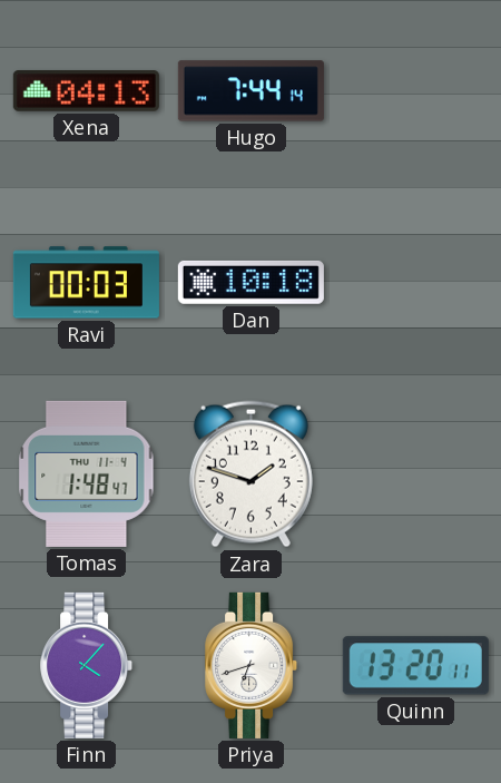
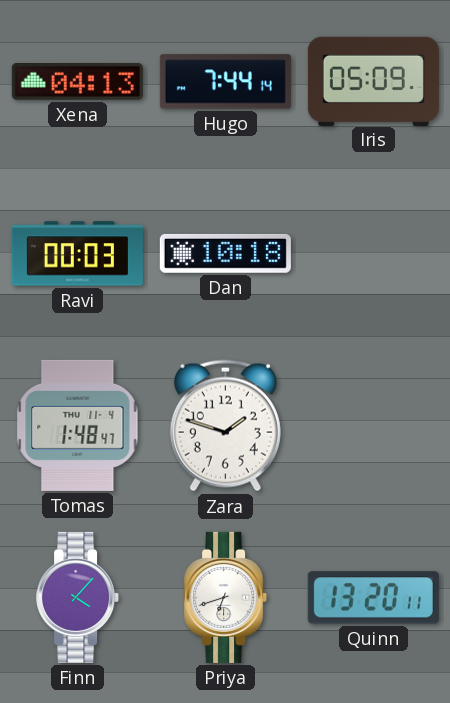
Iris: none -> 05:09
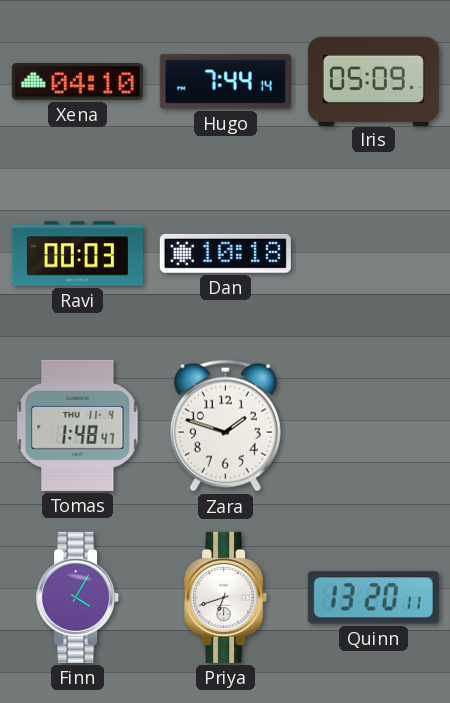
Xena: 04:13 -> 04:10
Finn: 4:07 -> 4:05
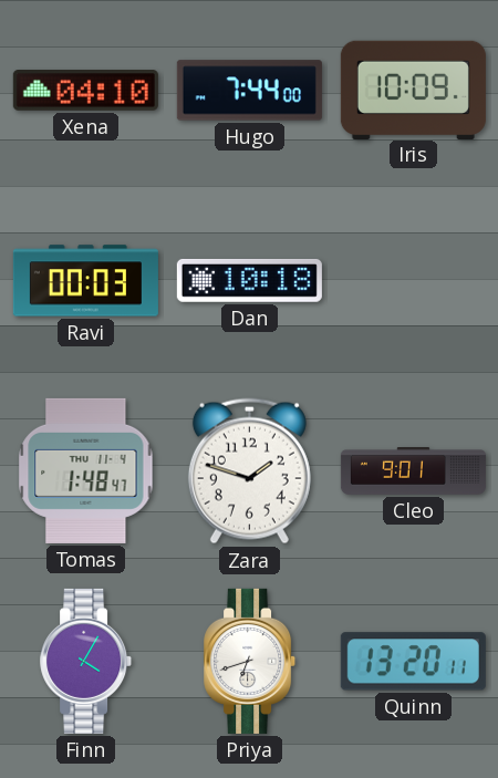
Hugo: 7:44:14 -> 7:44:00
Iris: 05:09 -> 10:09
Cleo: none -> 9:01
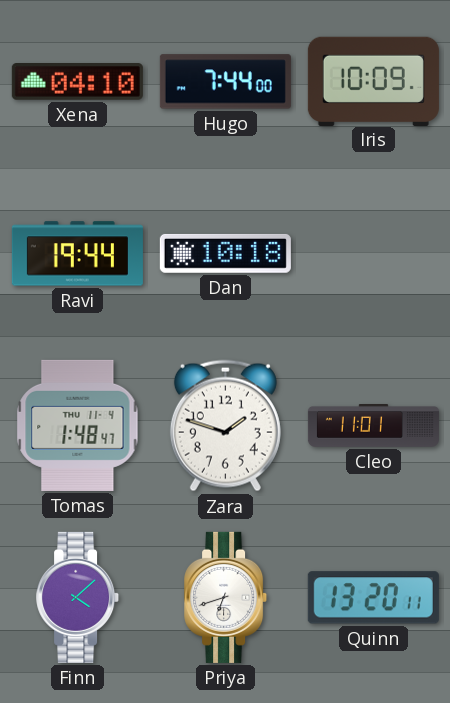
Ravi: 00:03 -> 19:44
Cleo: 9:01 -> 11:01
Finn: 4:05 -> 4:08
